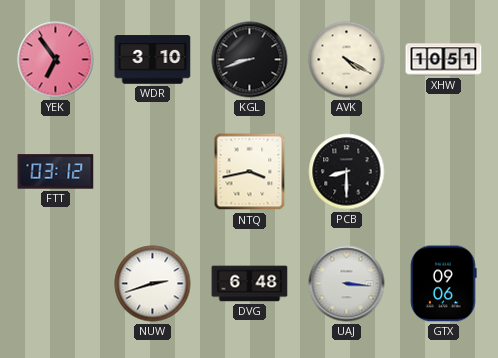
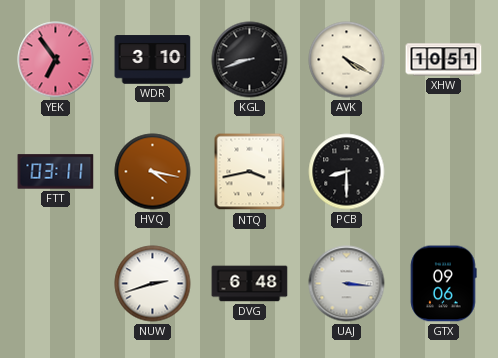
FTT: 03:12 -> 03:11
HVQ: none -> 4:17
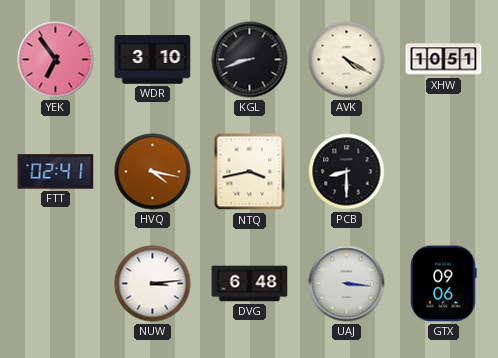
FTT: 03:11 -> 02:41
NUW: 2:42 -> 3:14
